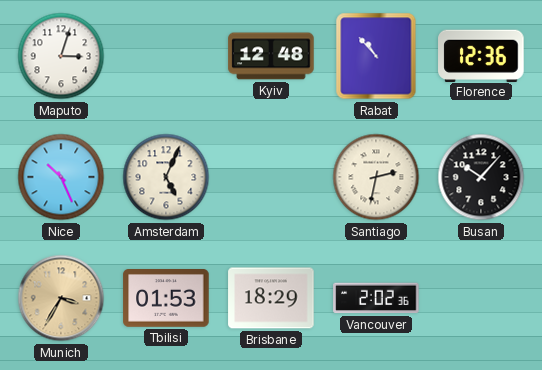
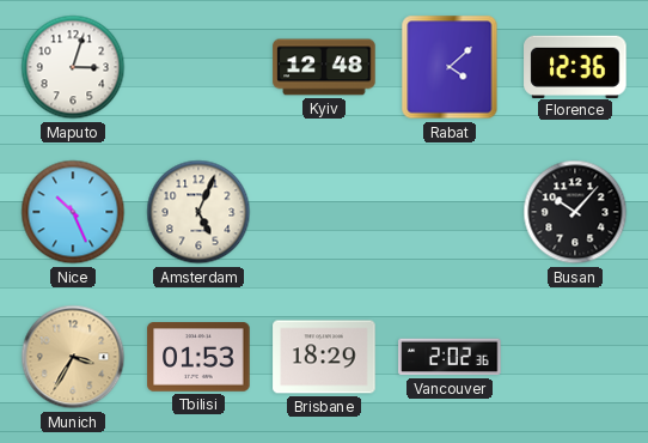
Rabat: 10:53 -> 4:08
Santiago: 2:32 -> none
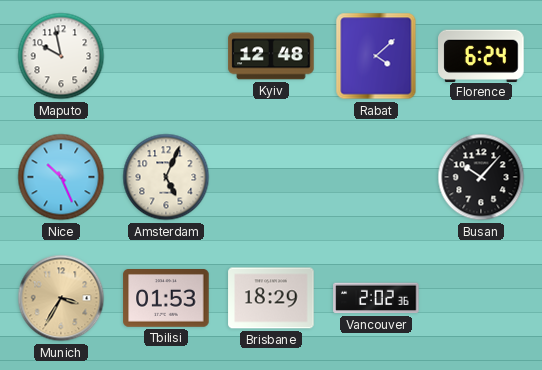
Maputo: 3:03 -> 9:58
Florence: 12:36 -> 6:24
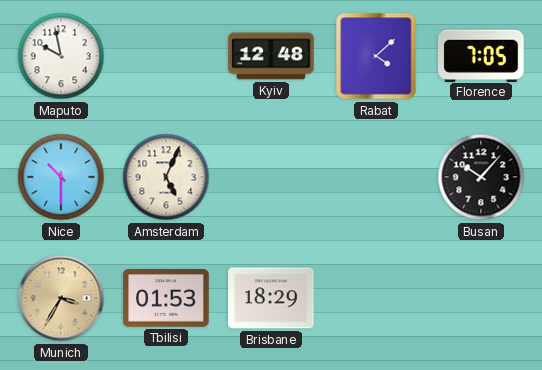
Florence: 6:24 -> 7:05
Nice: 10:26 -> 10:30
Vancouver: 2:02 -> none
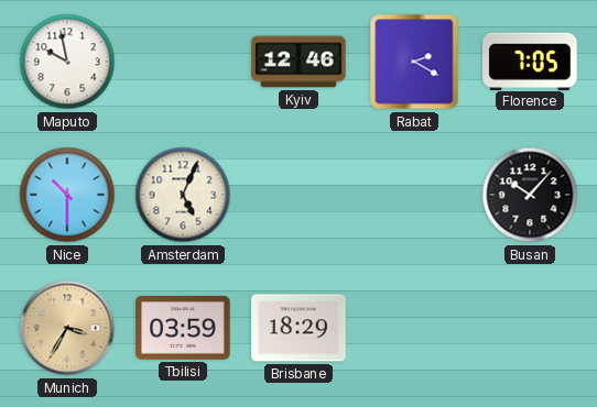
Kyiv: 12:48 -> 12:46
Rabat: 4:08 -> 2:20
Tbilisi: 01:53 -> 03:59
